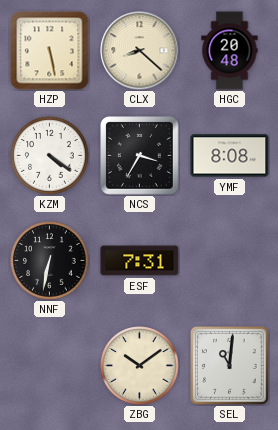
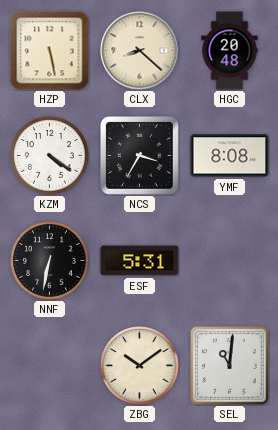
ESF: 7:31 -> 5:31
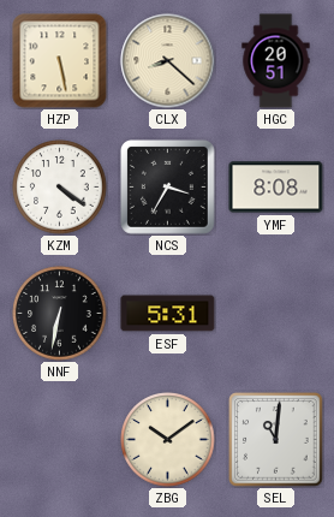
HGC: 20:48 -> 20:51
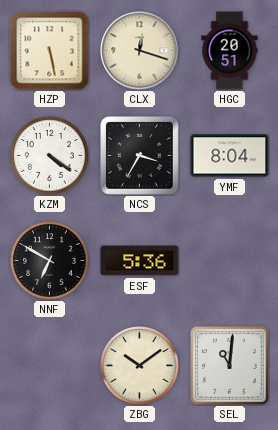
CLX: 8:22 -> 12:18
YMF: 8:08 -> 8:04
NNF: 6:32 -> 6:50
ESF: 5:31 -> 5:36
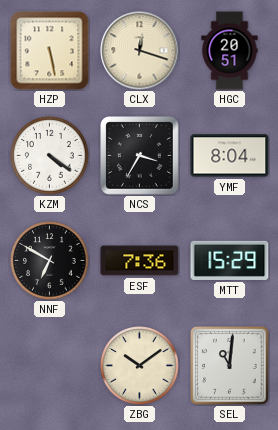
ESF: 5:36 -> 7:36
MTT: none -> 15:29
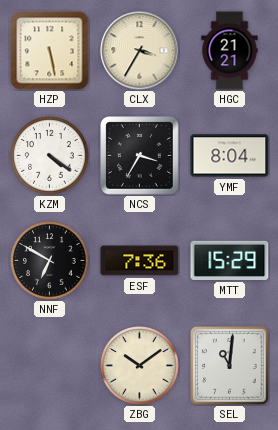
CLX: 12:18 -> 3:35
HGC: 20:51 -> 21:21
